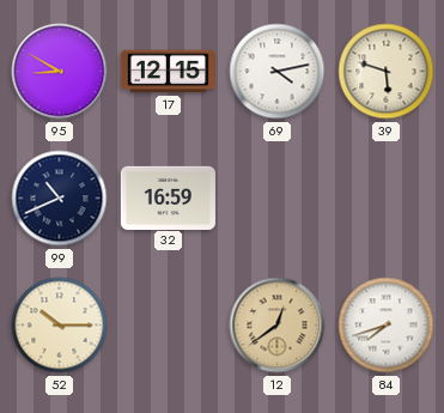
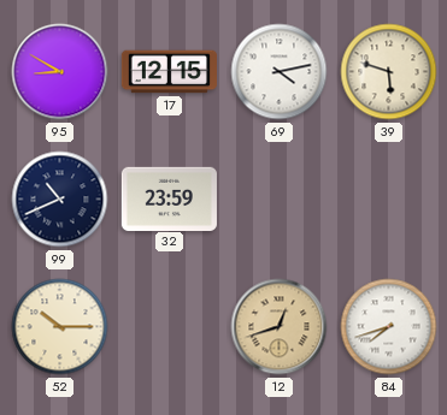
32: 16:59 -> 23:59
12: 12:39 -> 12:42
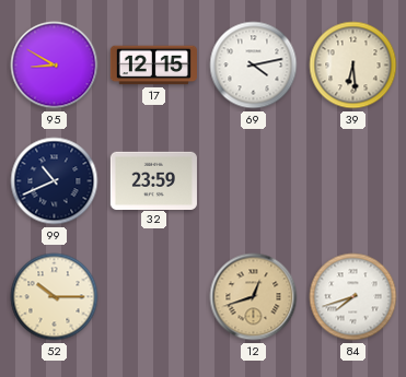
39: 5:48 -> 6:29
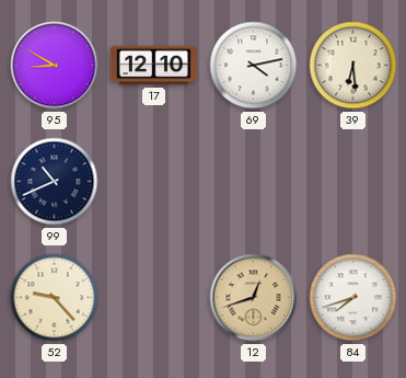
17: 12:15 -> 12:10
32: 23:59 -> none
52: 10:15 -> 9:23
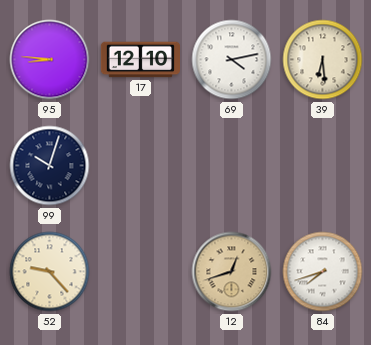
95: 8:50 -> 8:46
99: 10:41 -> 10:03
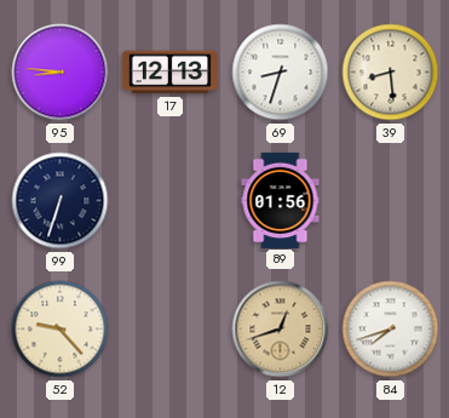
17: 12:10 -> 12:13
69: 4:13 -> 8:33
39: 6:29 -> 8:29
99: 10:03 -> 6:33
89: none -> 01:56
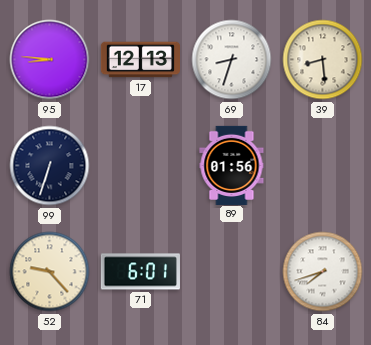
71: none -> 6:01
12: 12:42 -> none
